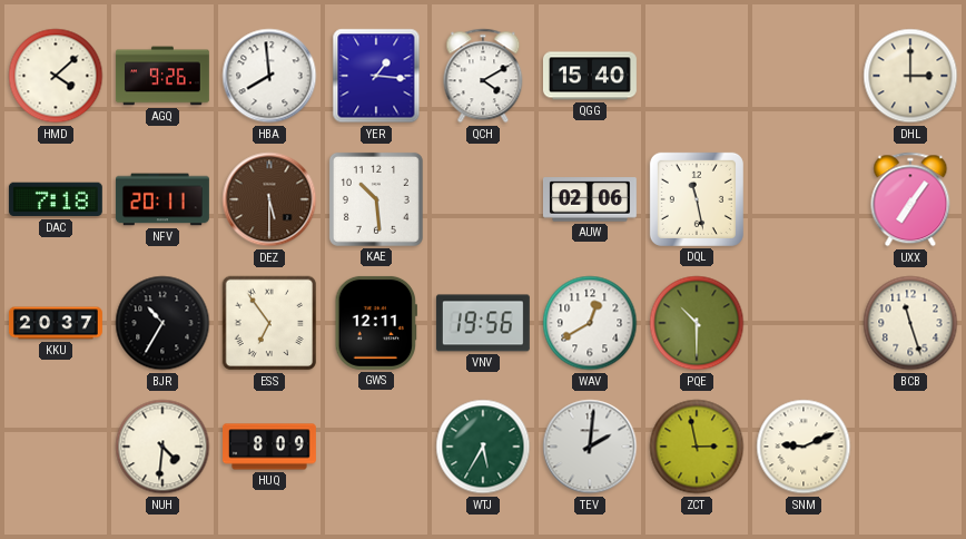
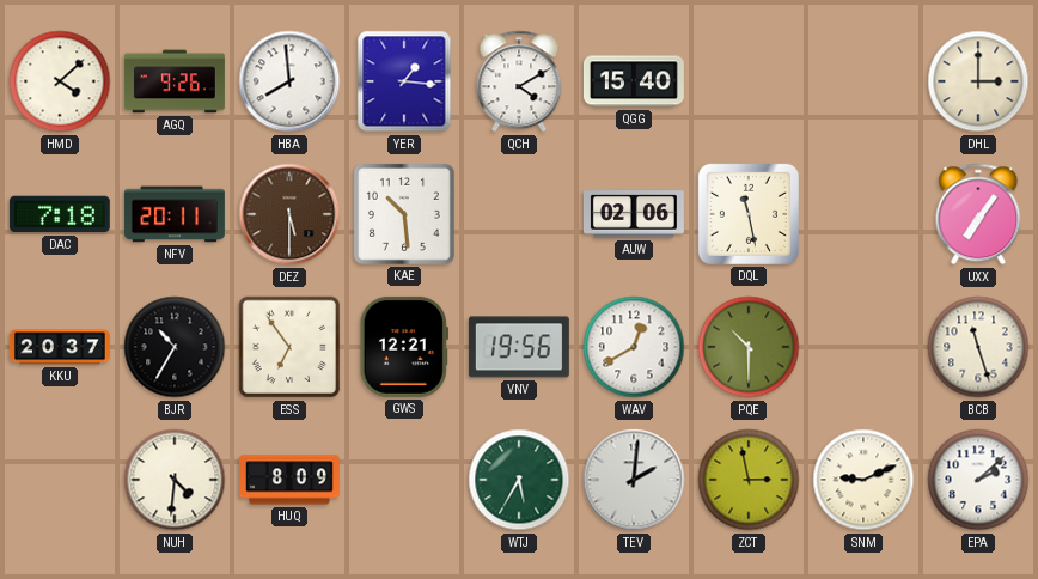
GWS: 12:11 -> 12:21
EPA: none -> 2:08
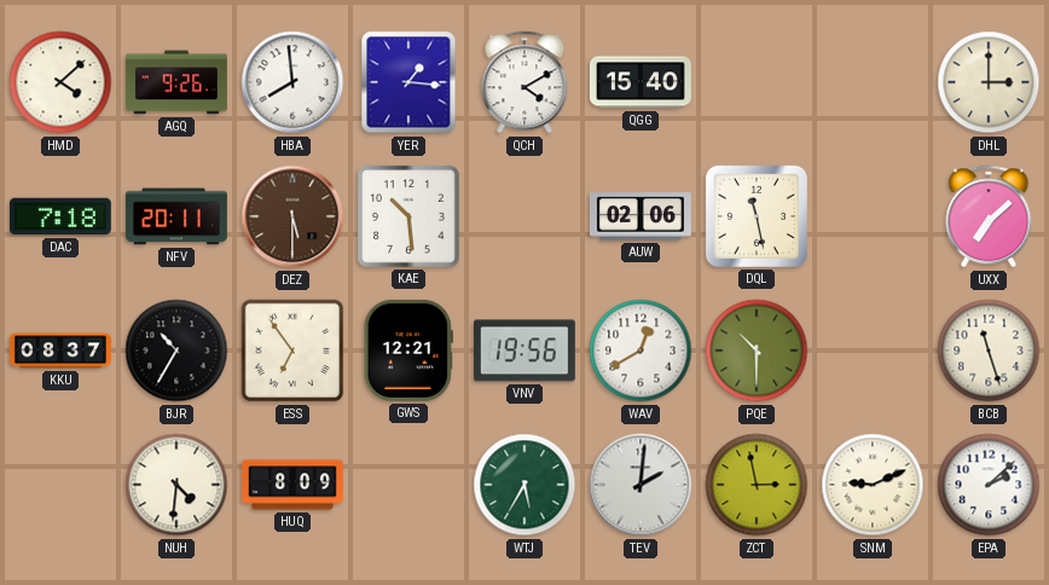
UXX: 7:06 -> 7:08
KKU: 20:37 -> 08:37
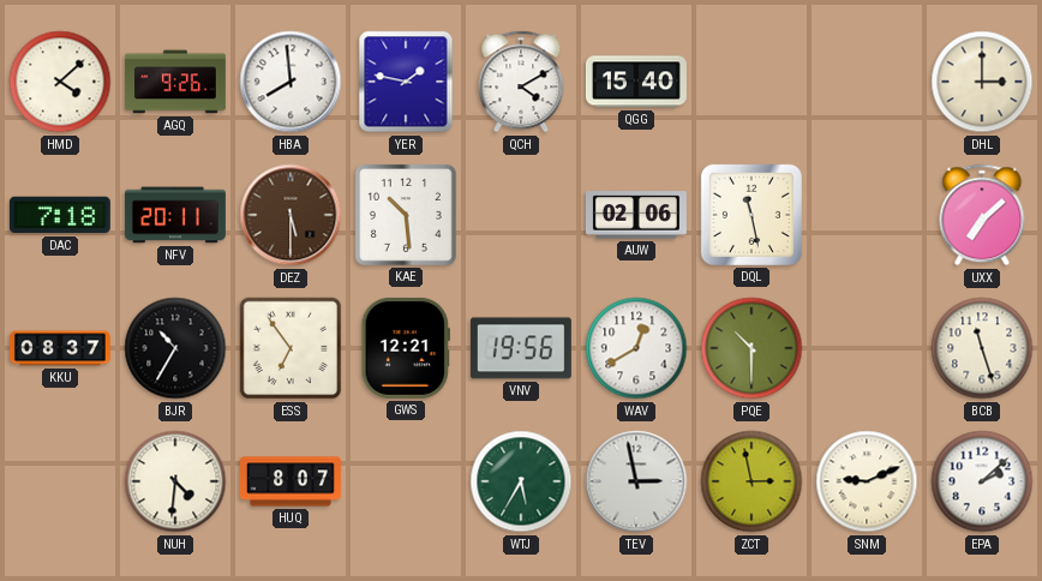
YER: 1:16 -> 1:47
HUQ: 8:09 -> 8:07
TEV: 2:01 -> 2:58
